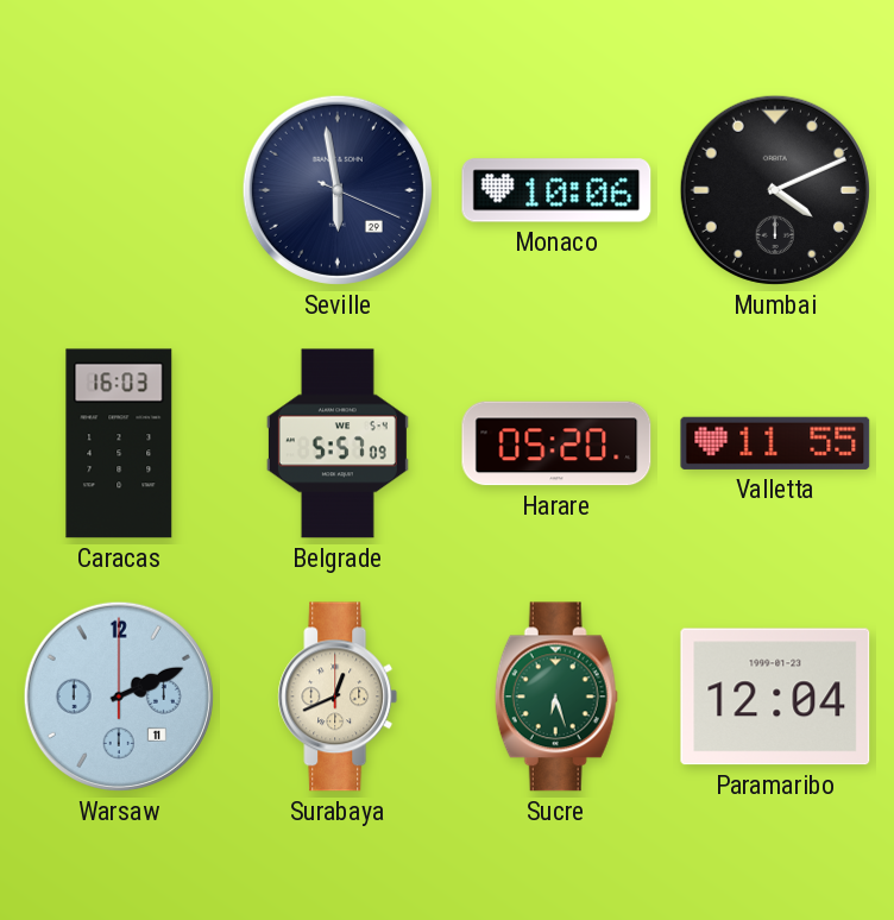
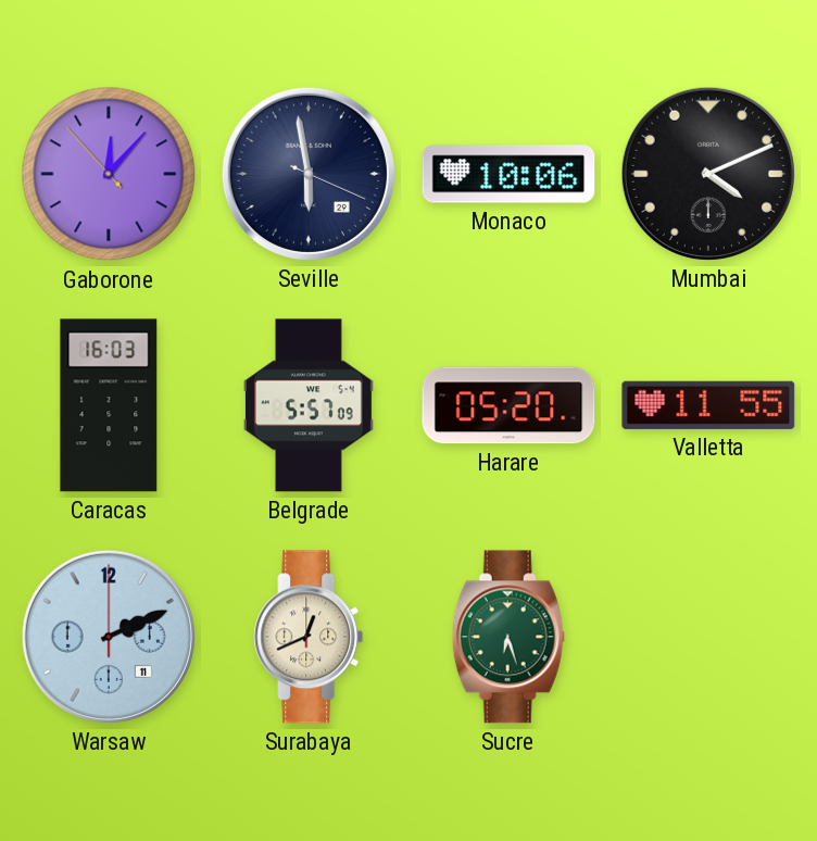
Gaborone: none -> 12:06
Paramaribo: 12:04 -> none
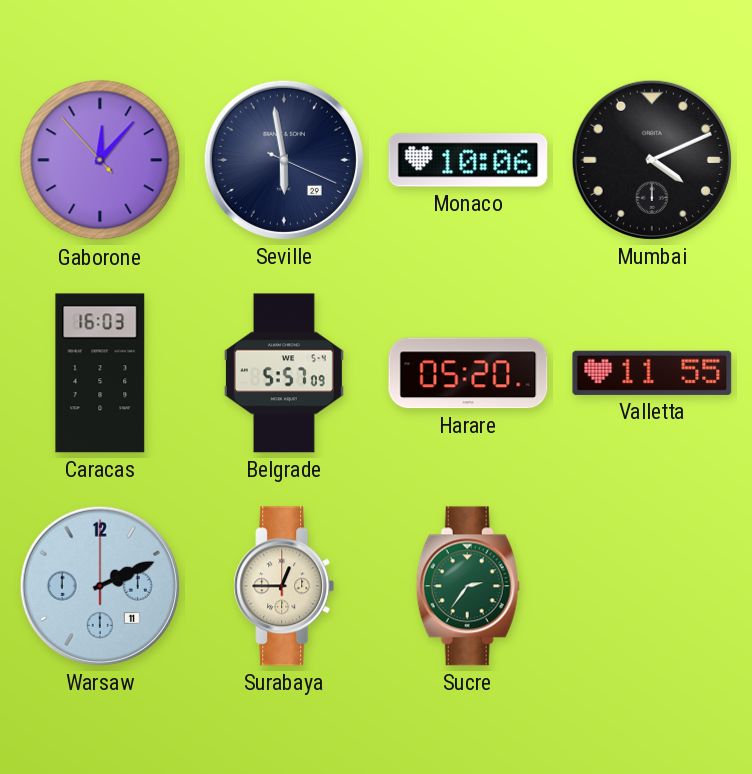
Surabaya: 12:41 -> 12:45
Sucre: 6:27 -> 2:36
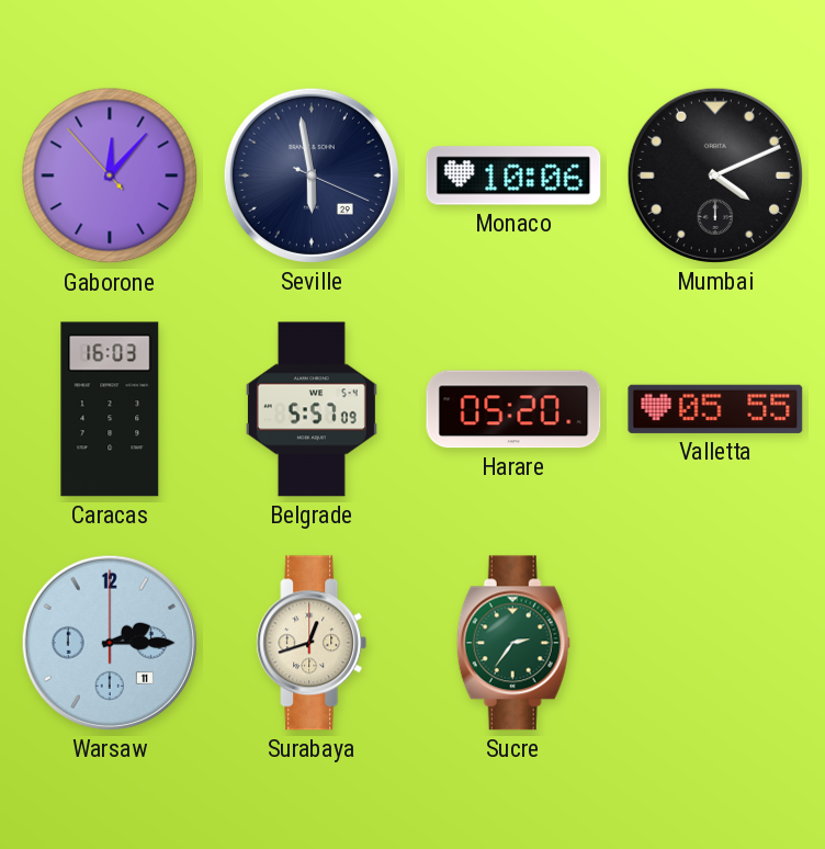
Valletta: 11:55 -> 05:55
Warsaw: 2:11 -> 2:15
Surabaya: 12:45 -> 12:42
